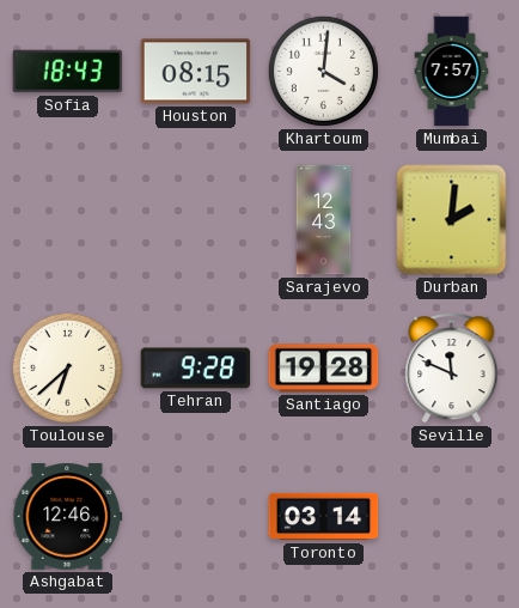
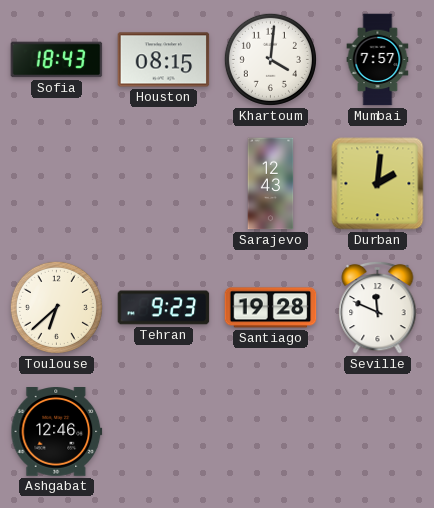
Tehran: 9:28 -> 9:23
Toronto: 03:14 -> none
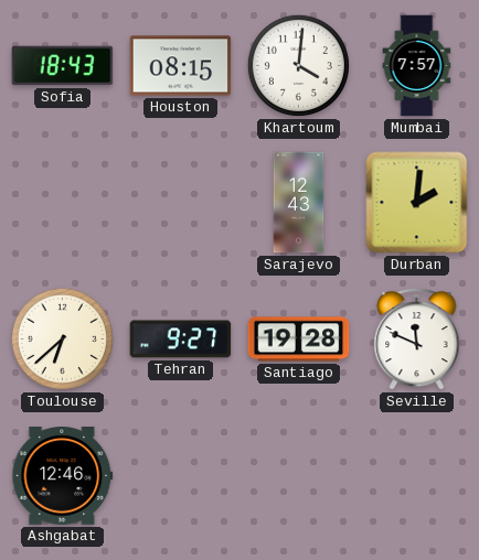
Tehran: 9:23 -> 9:27
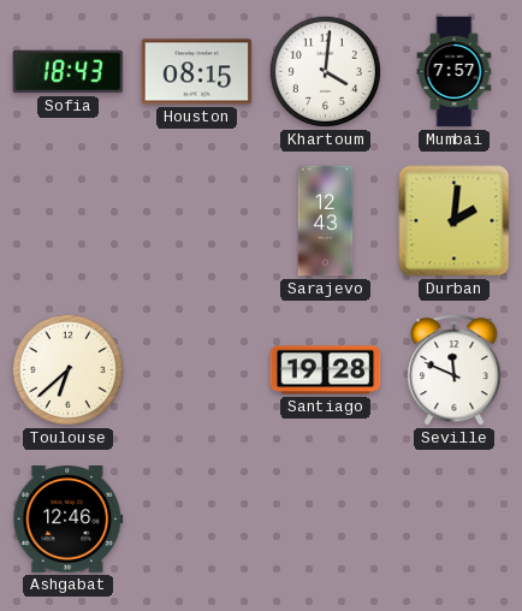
Tehran: 9:27 -> none
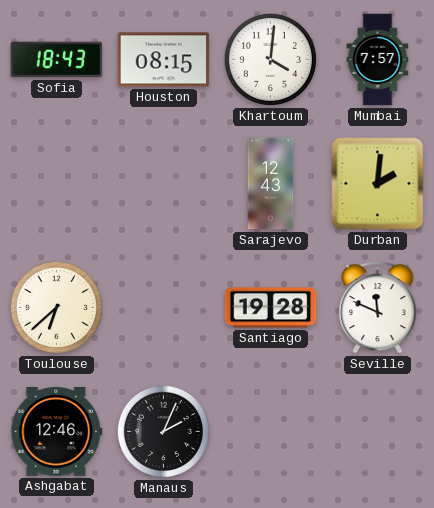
Manaus: none -> 2:04
